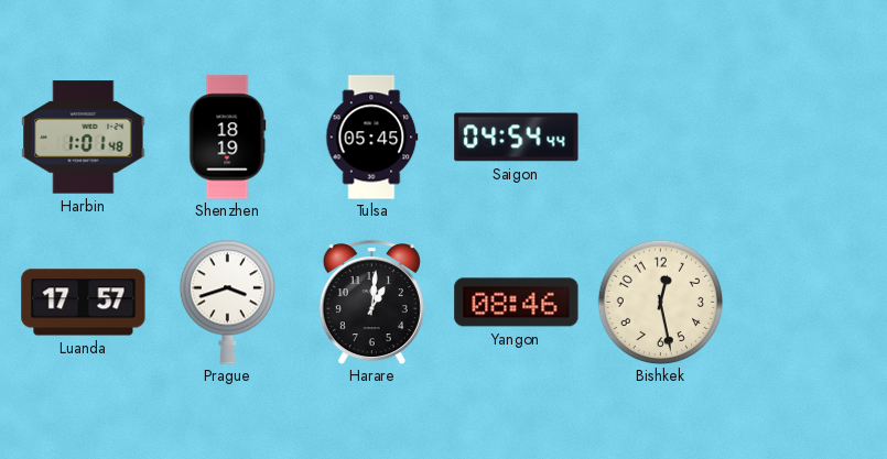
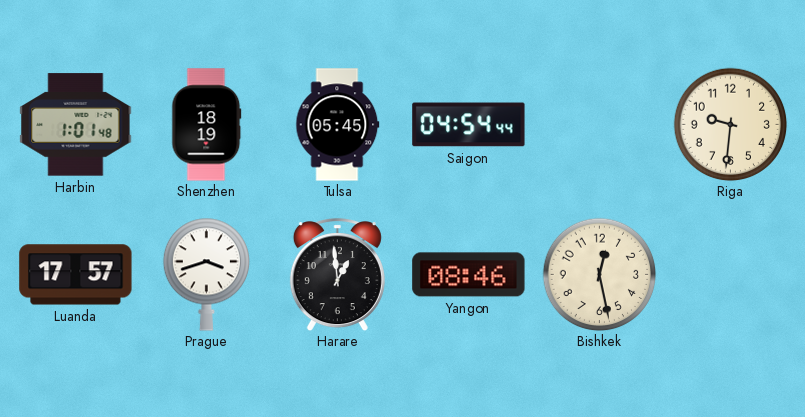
Riga: none -> 9:31
Harare: 1:01 -> 12:59
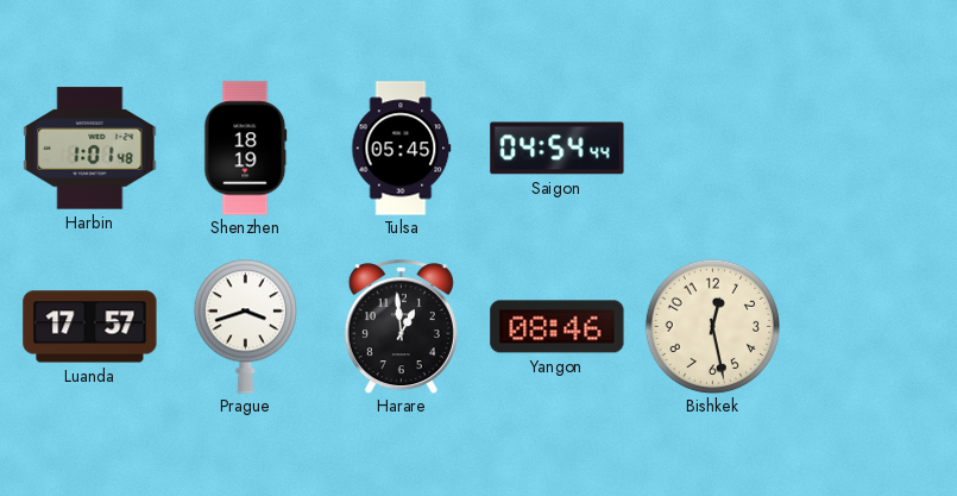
Riga: 9:31 -> none
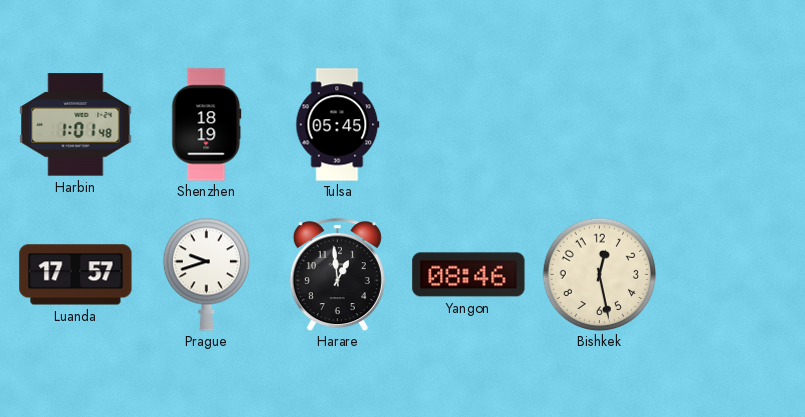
Saigon: 04:54 -> none
Prague: 3:42 -> 9:42
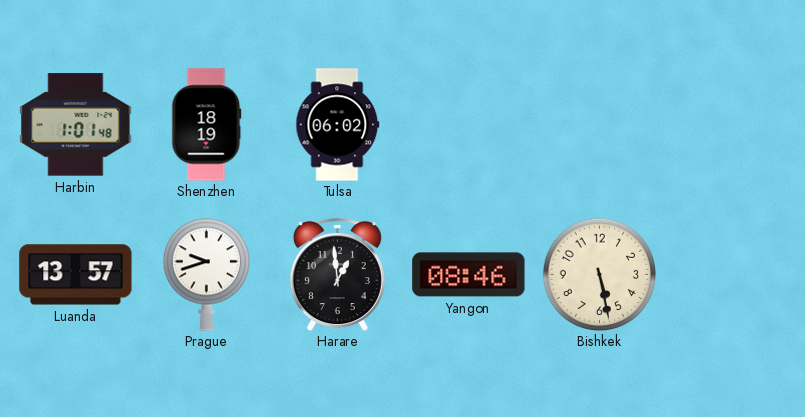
Tulsa: 05:45 -> 06:02
Luanda: 17:57 -> 13:57
Bishkek: 12:28 -> 5:28
